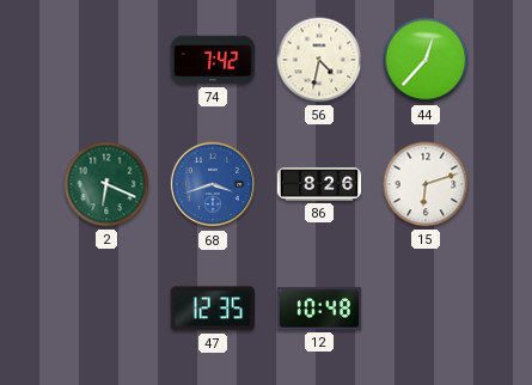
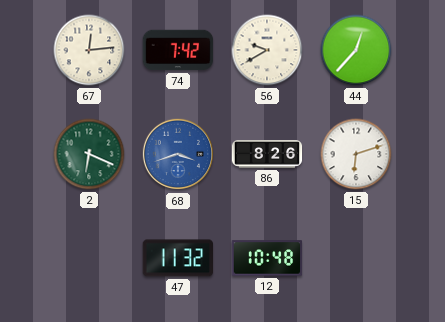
67: none -> 12:14
56: 4:32 -> 9:40
47: 12:35 -> 11:32
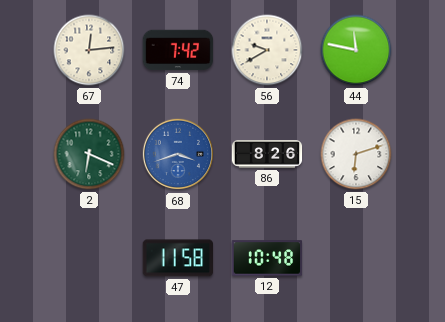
44: 12:37 -> 11:47
47: 11:32 -> 11:58
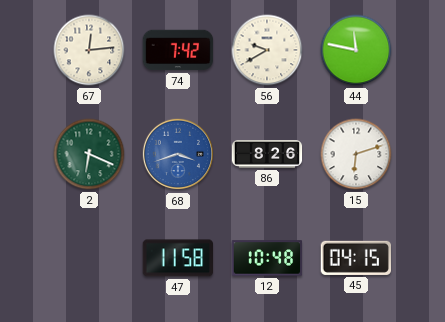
45: none -> 04:15
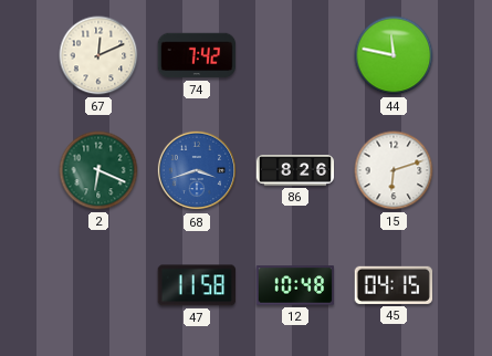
67: 12:14 -> 12:11
56: 9:40 -> none
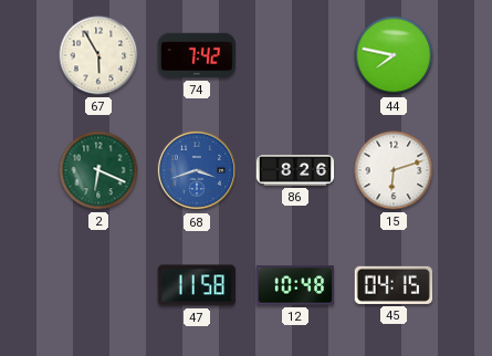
67: 12:11 -> 5:55
44: 11:47 -> 7:47
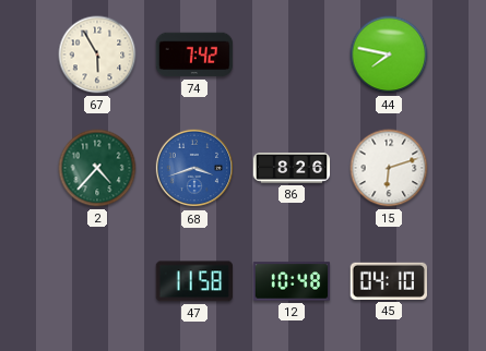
2: 6:19 -> 4:37
45: 04:15 -> 04:10
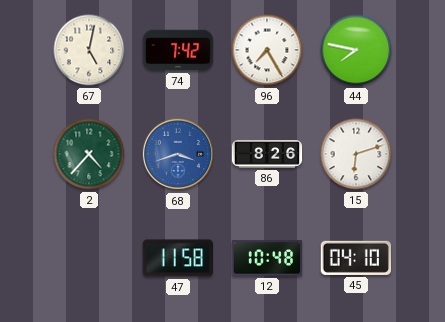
67: 5:55 -> 5:02
96: none -> 7:25
